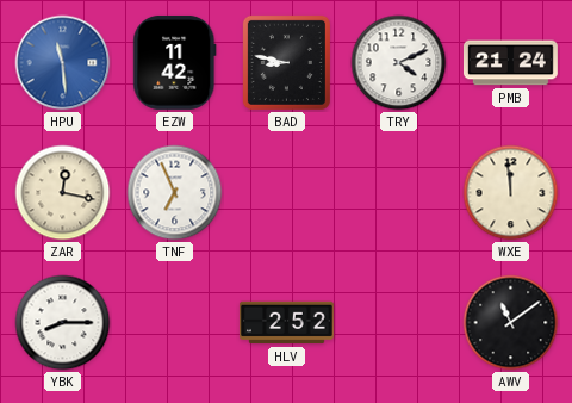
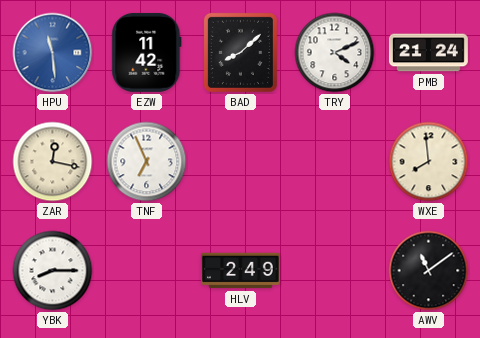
BAD: 8:47 -> 8:08
WXE: 11:59 -> 7:59
HLV: 2:52 -> 2:49
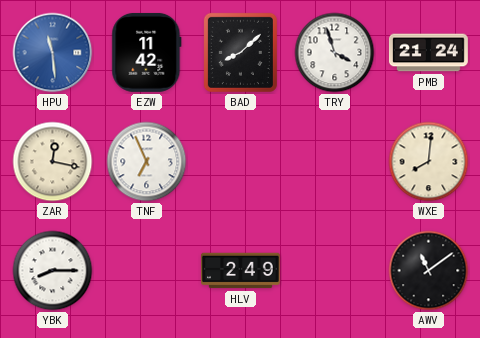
TRY: 4:11 -> 3:57
WXE: 7:59 -> 8:01
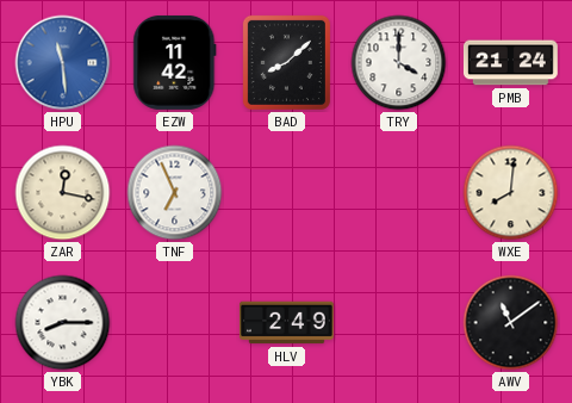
TRY: 3:57 -> 4:00
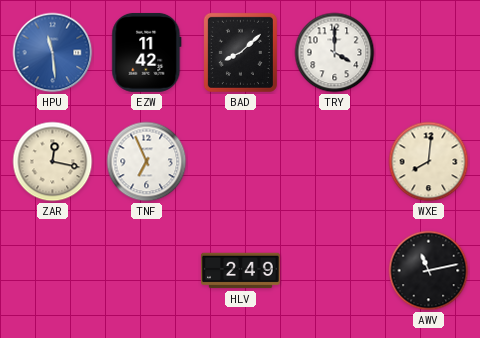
PMB: 21:24 -> none
YBK: 8:15 -> none
AWV: 11:09 -> 11:13
